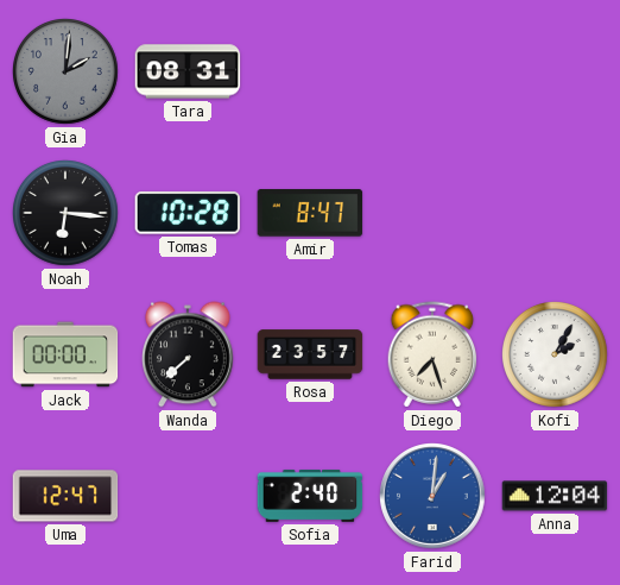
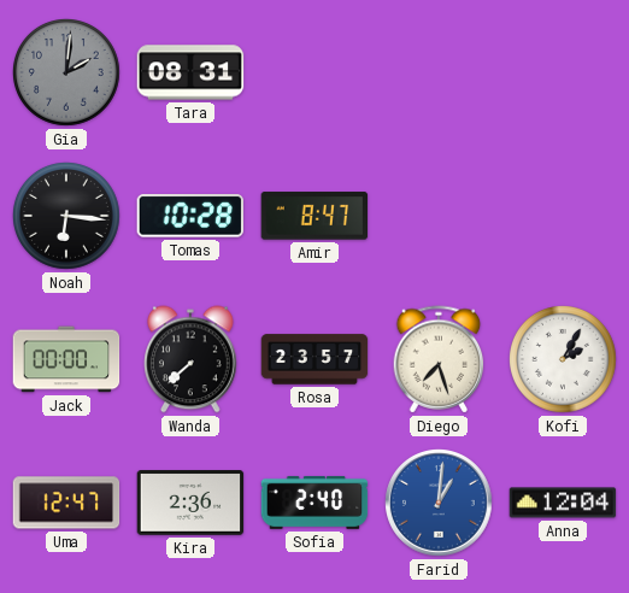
Kira: none -> 2:36
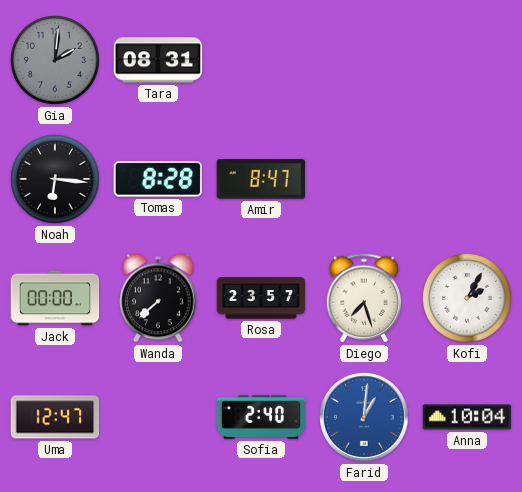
Tomas: 10:28 -> 8:28
Kira: 2:36 -> none
Anna: 12:04 -> 10:04
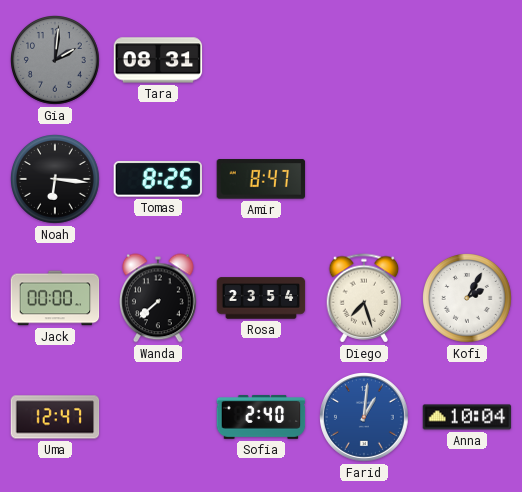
Tomas: 8:28 -> 8:25
Rosa: 23:57 -> 23:54
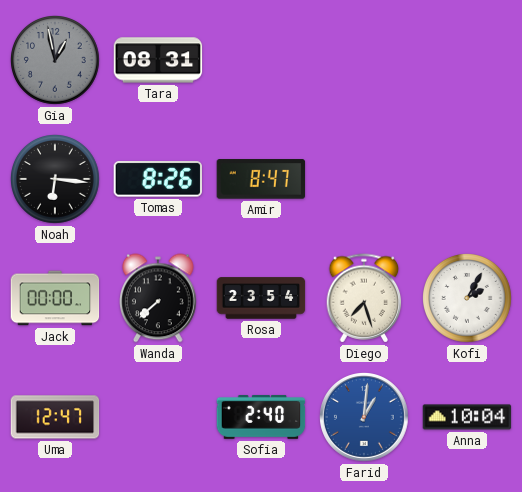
Gia: 2:01 -> 12:58
Tomas: 8:25 -> 8:26
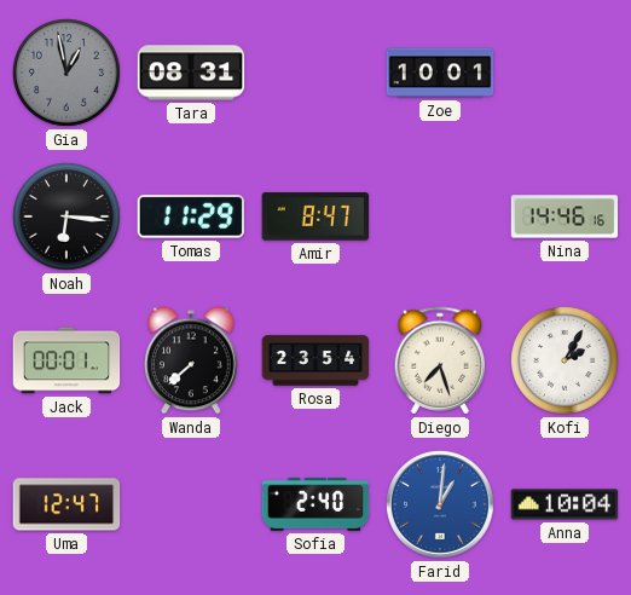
Zoe: none -> 10:01
Tomas: 8:26 -> 11:29
Nina: none -> 14:46
Jack: 00:00 -> 00:01
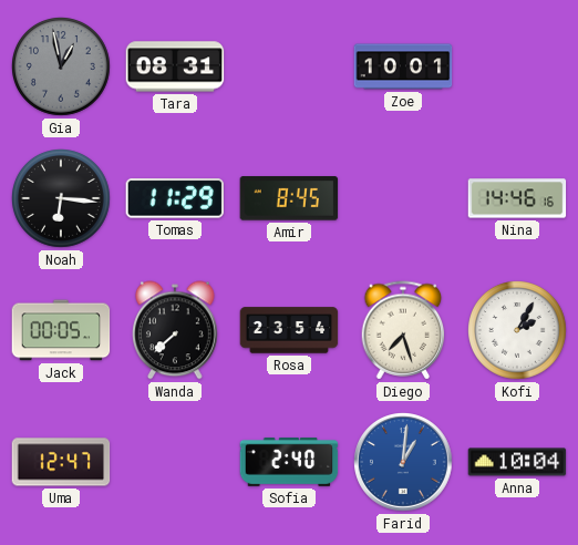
Amir: 8:47 -> 8:45
Jack: 00:01 -> 00:05
